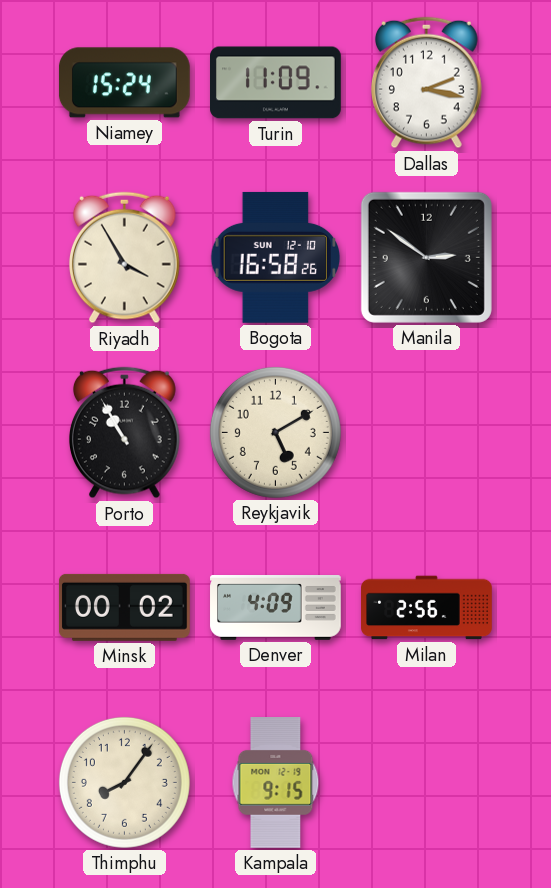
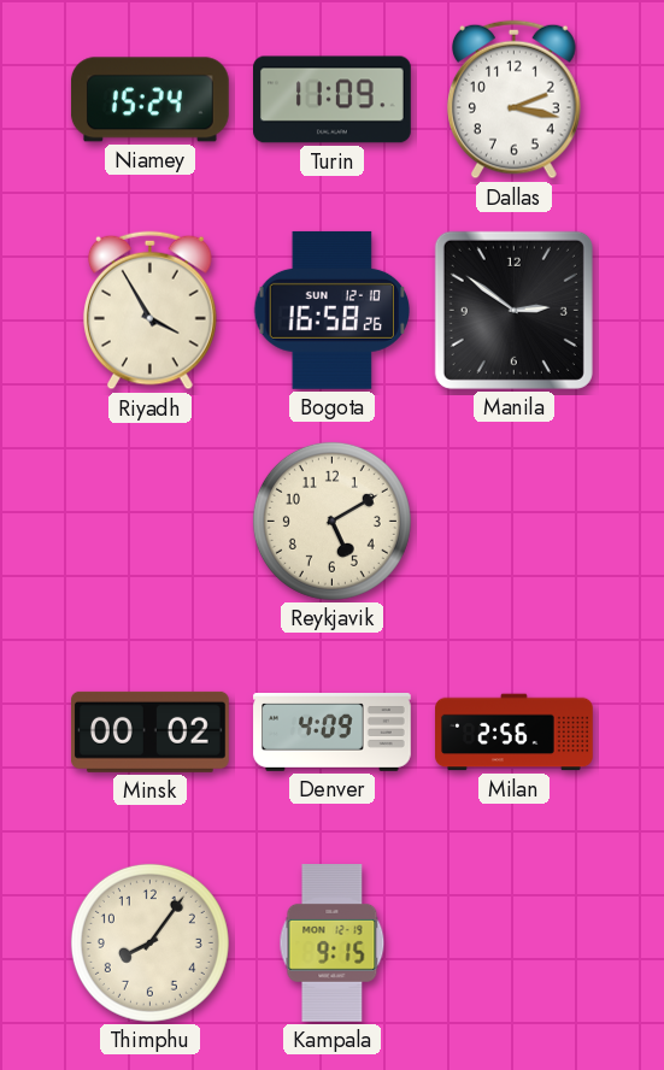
Porto: 10:55 -> none
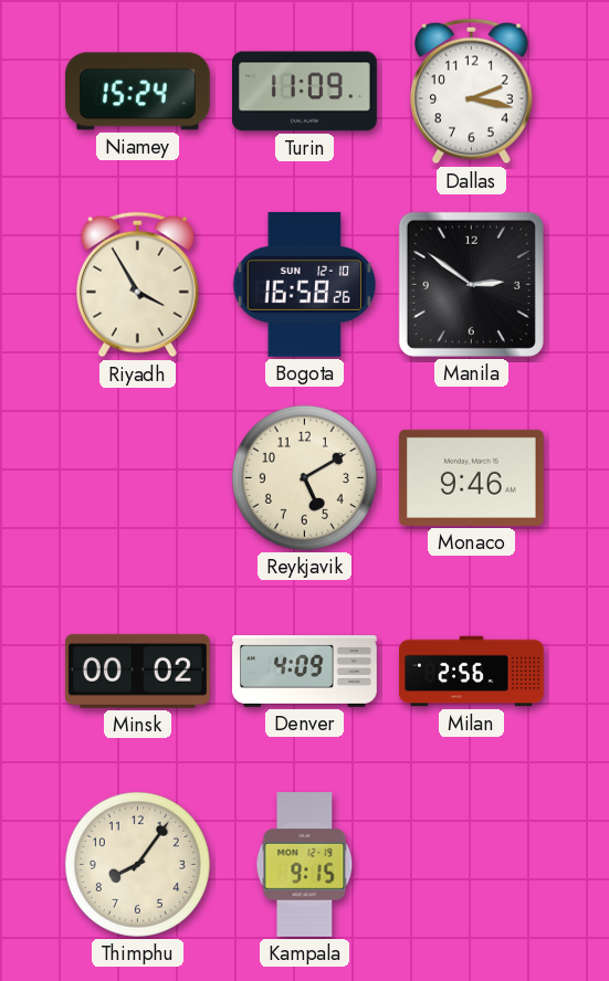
Monaco: none -> 9:46
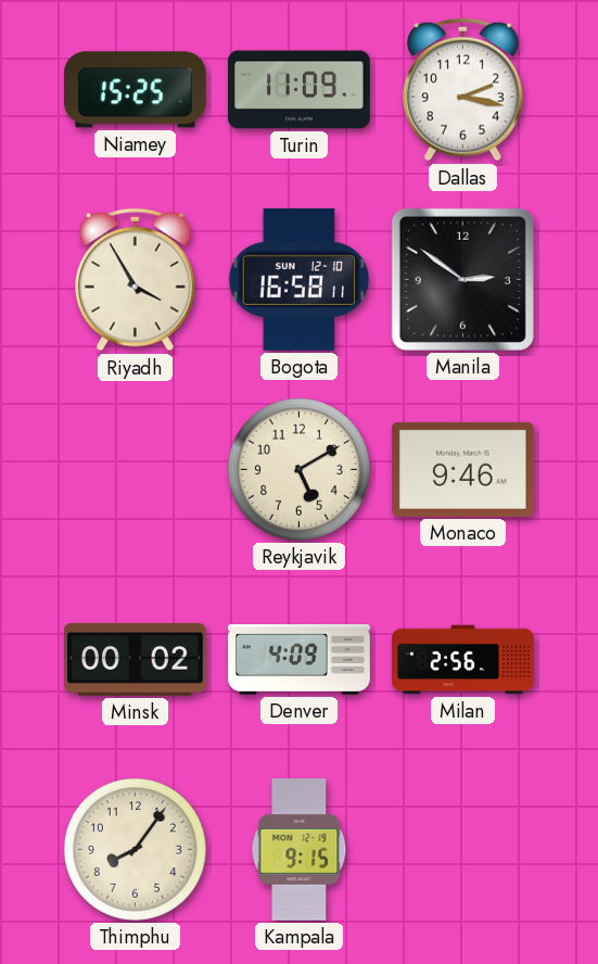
Niamey: 15:24 -> 15:25
Bogota: 16:58:26 -> 16:58:11
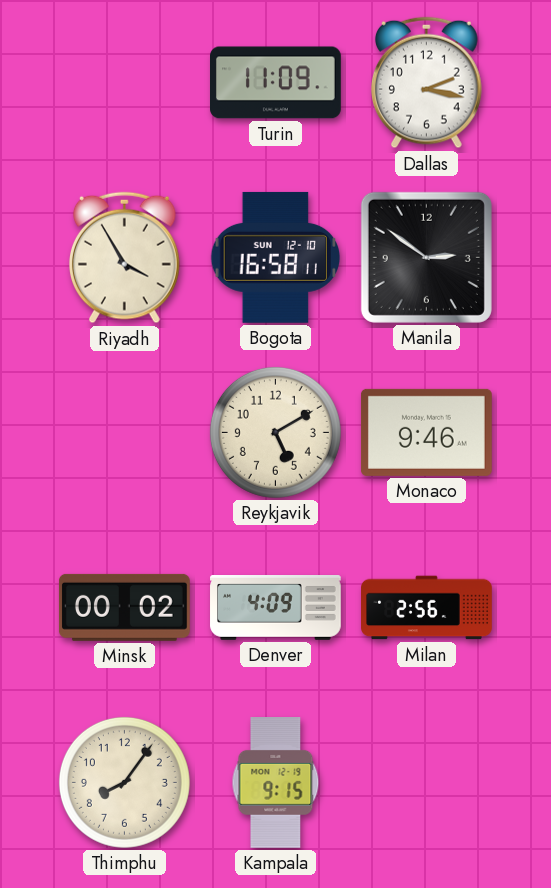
Niamey: 15:25 -> none
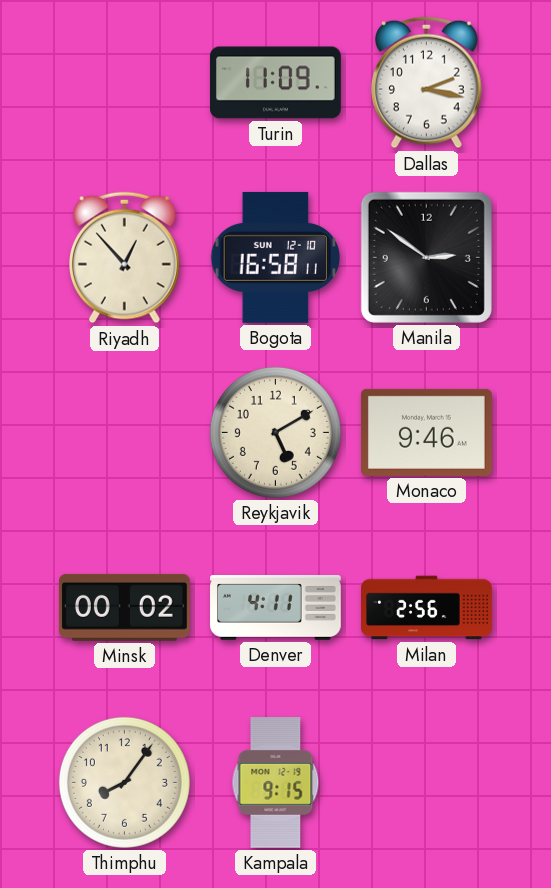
Riyadh: 3:55 -> 12:53
Denver: 4:09 -> 4:11
